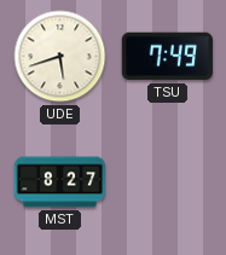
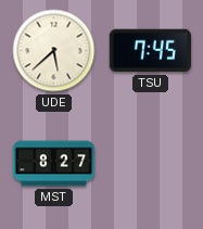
UDE: 5:42 -> 5:38
TSU: 7:49 -> 7:45
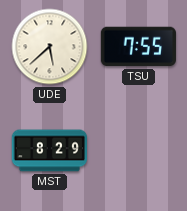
TSU: 7:45 -> 7:55
MST: 8:27 -> 8:29
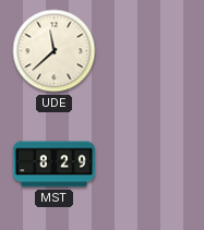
UDE: 5:38 -> 11:38
TSU: 7:55 -> none
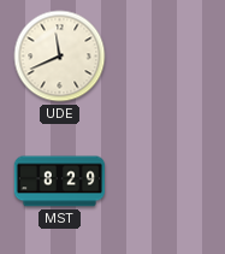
UDE: 11:38 -> 11:41
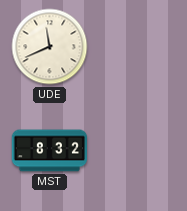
MST: 8:29 -> 8:32
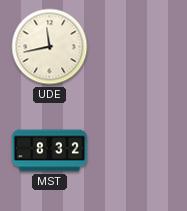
UDE: 11:41 -> 11:43
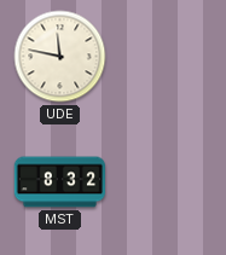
UDE: 11:43 -> 11:47
